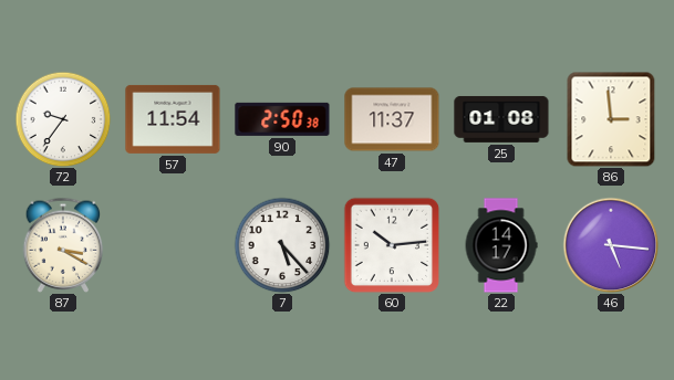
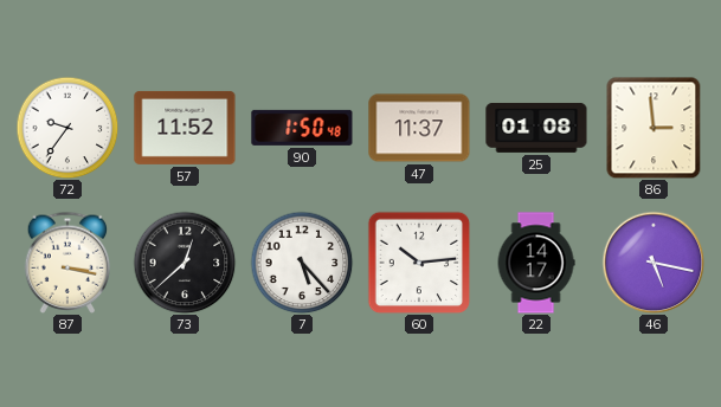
57: 11:54 -> 11:52
90: 2:50 -> 1:50
87: 3:20 -> 3:17
73: none -> 12:38
46: 5:16 -> 5:17
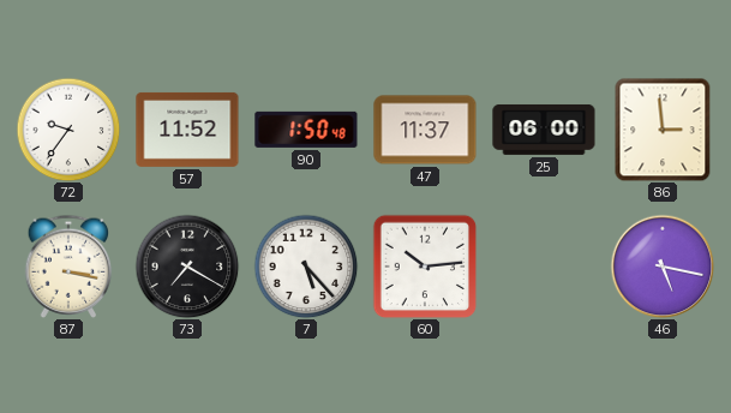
25: 01:08 -> 06:00
73: 12:38 -> 7:20
22: 14:17 -> none
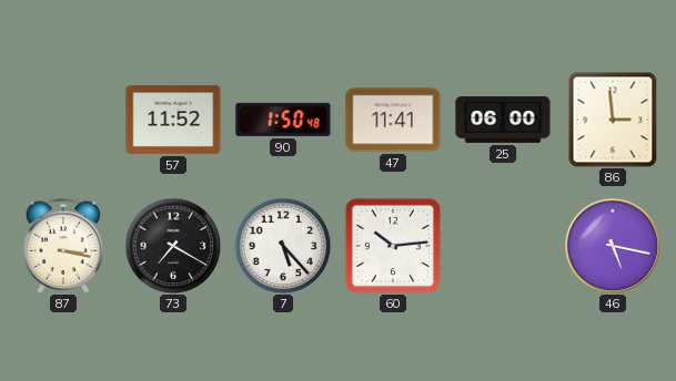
72: 9:36 -> none
47: 11:37 -> 11:41
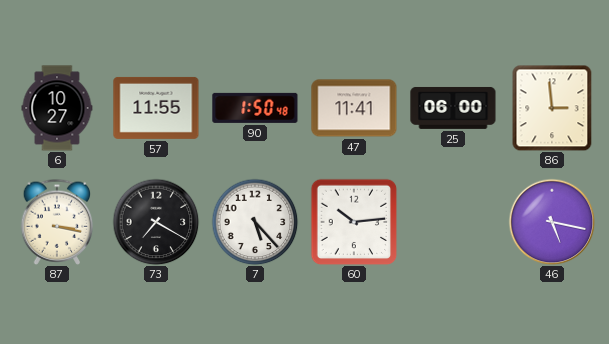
6: none -> 10:27
57: 11:52 -> 11:55
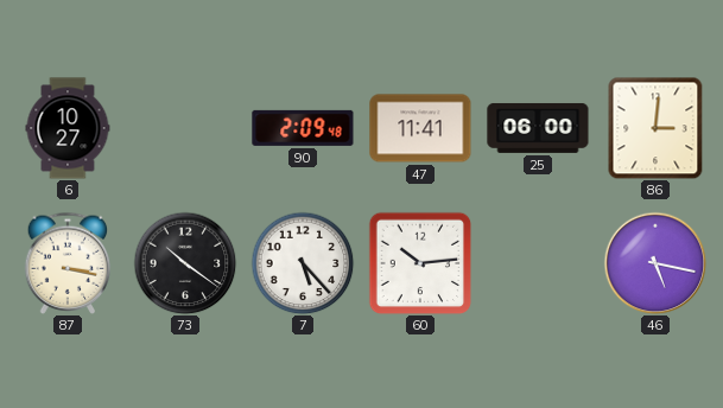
57: 11:55 -> none
90: 1:50 -> 2:09
86: 2:59 -> 3:01
73: 7:20 -> 10:21
